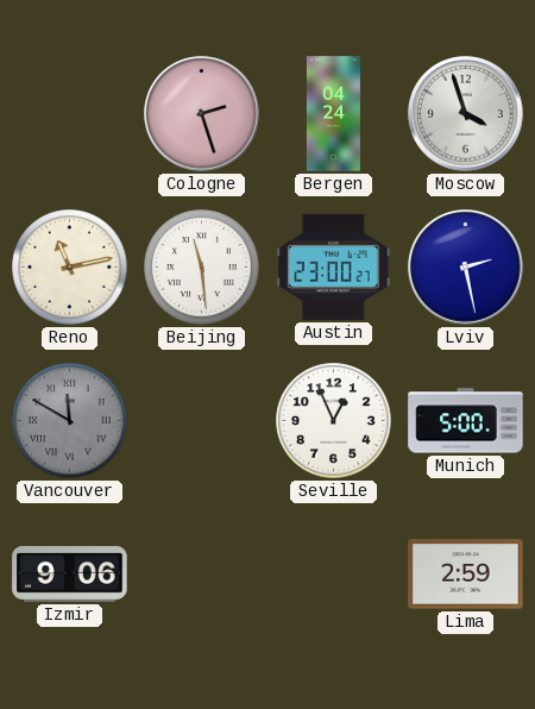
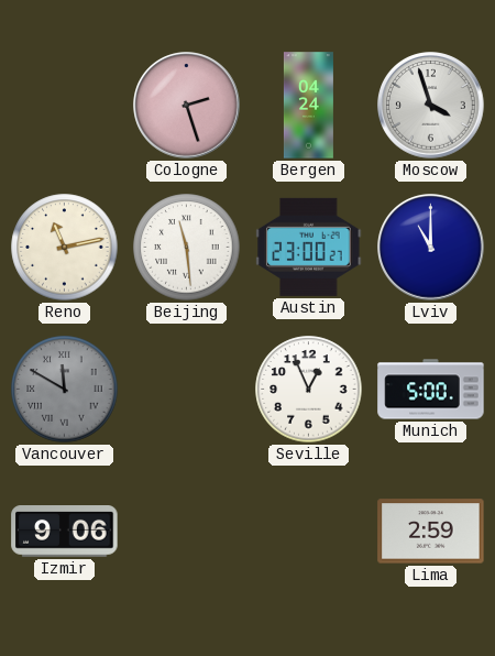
Lviv: 2:28 -> 11:00
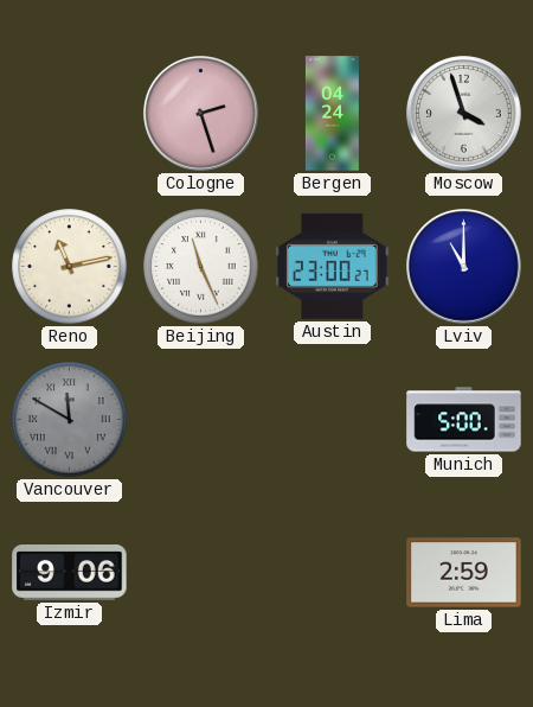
Beijing: 11:29 -> 11:26
Seville: 12:56 -> none
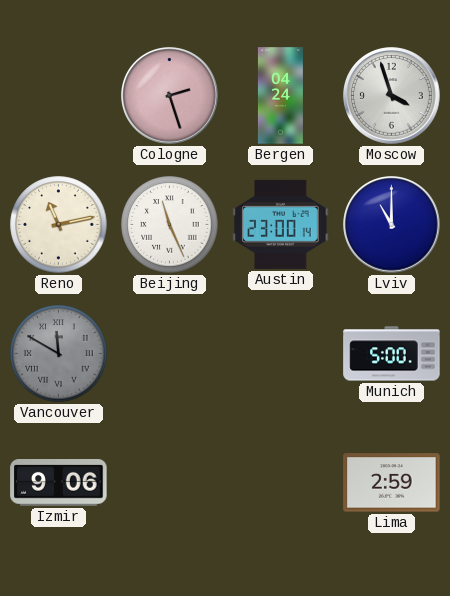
Austin: 23:00:27 -> 23:00:14
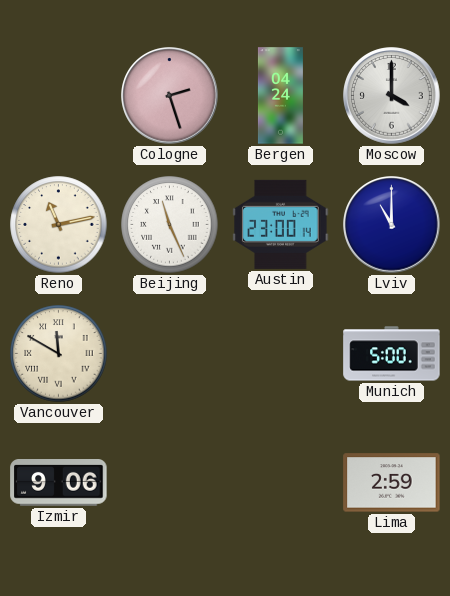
Moscow: 3:57 -> 4:00
Vancouver dial: grey -> cream
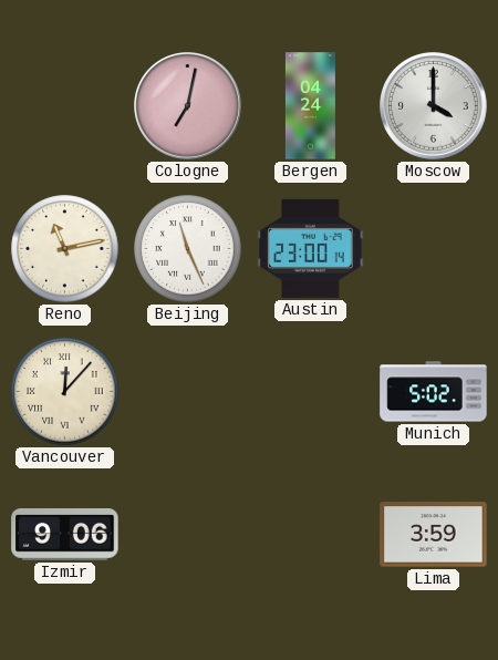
Cologne: 2:27 -> 7:02
Lviv: 11:00 -> none
Vancouver: 11:50 -> 12:07
Munich: 5:00 -> 5:02
Lima: 2:59 -> 3:59
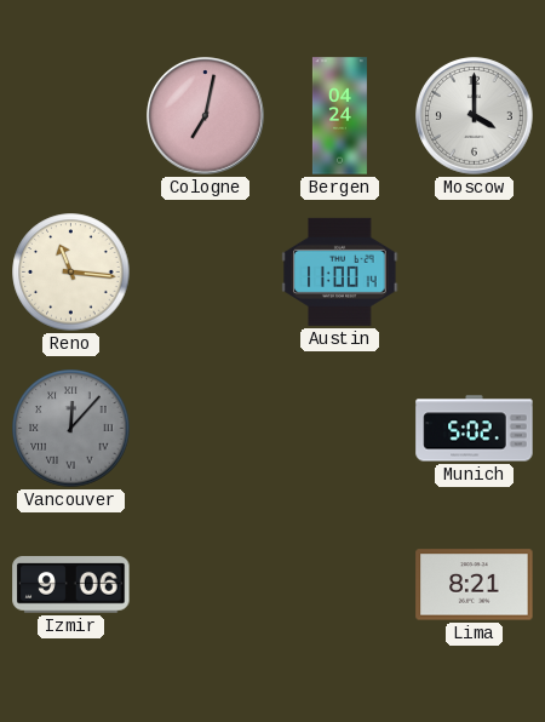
Reno: 11:13 -> 11:16
Beijing: 11:26 -> none
Austin: 23:00 -> 11:00
Vancouver dial: cream -> grey
Lima: 3:59 -> 8:21
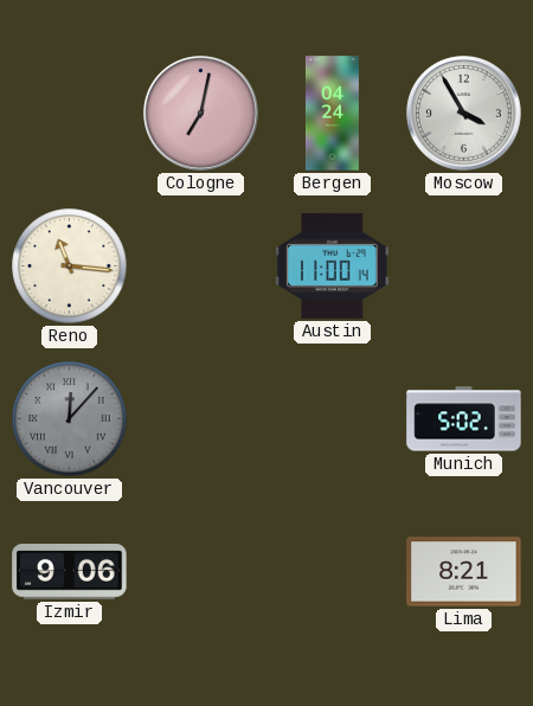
Moscow: 4:00 -> 3:55
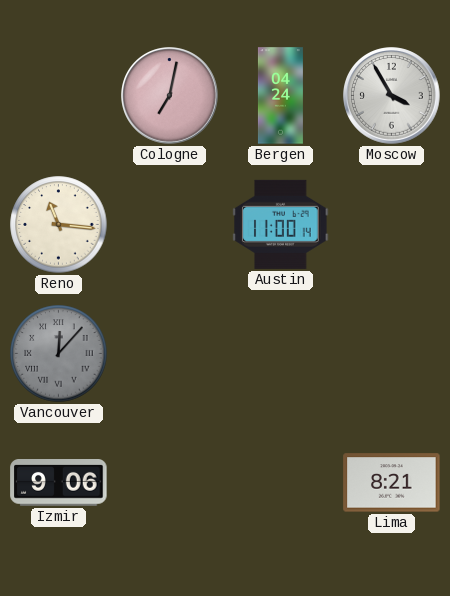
Munich: 5:02 -> none
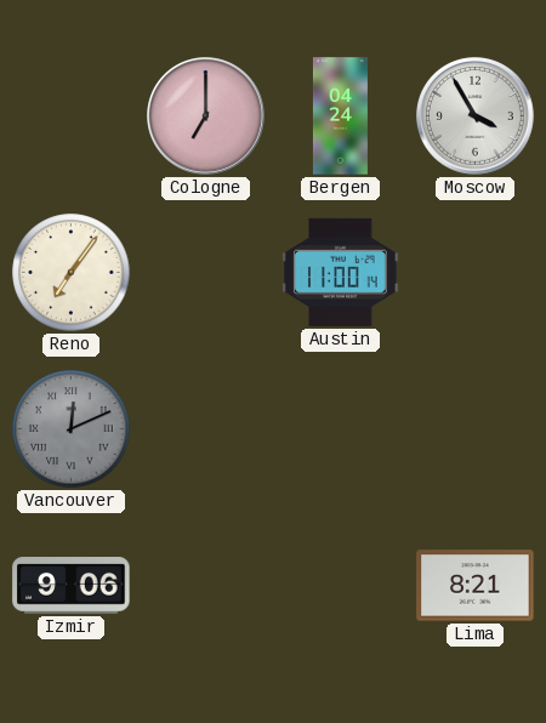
Cologne: 7:02 -> 7:00
Reno: 11:16 -> 7:06
Vancouver: 12:07 -> 12:11
